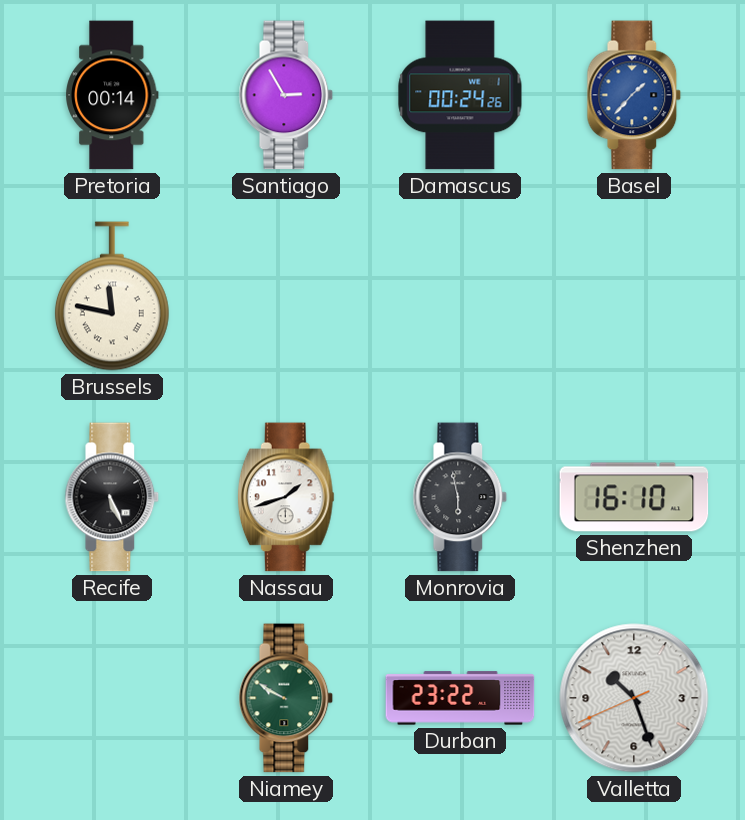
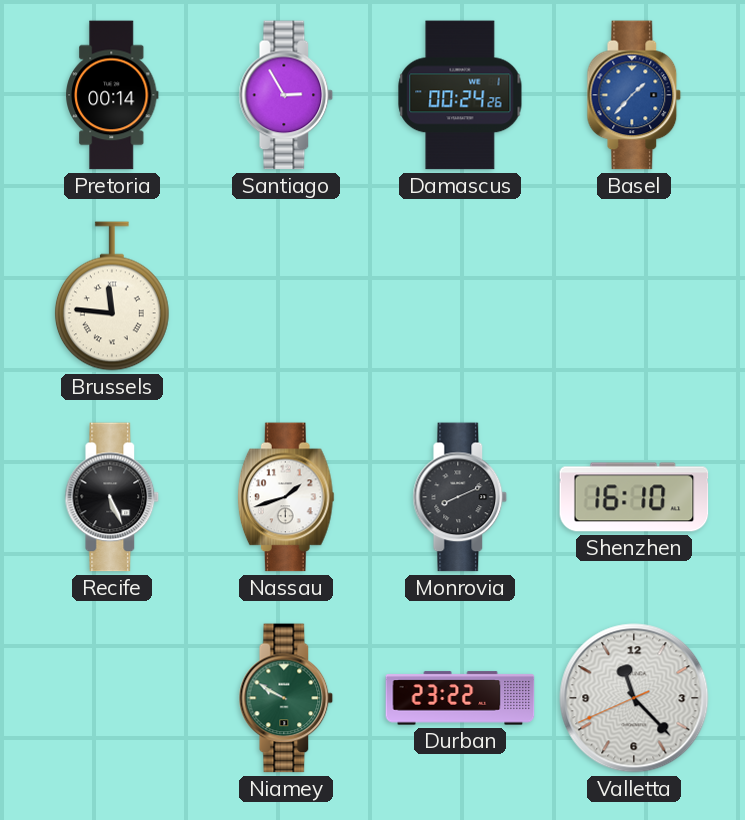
Brussels: 11:47 -> 11:46
Monrovia: 5:58 -> 8:11
Valletta: 10:26 -> 11:22
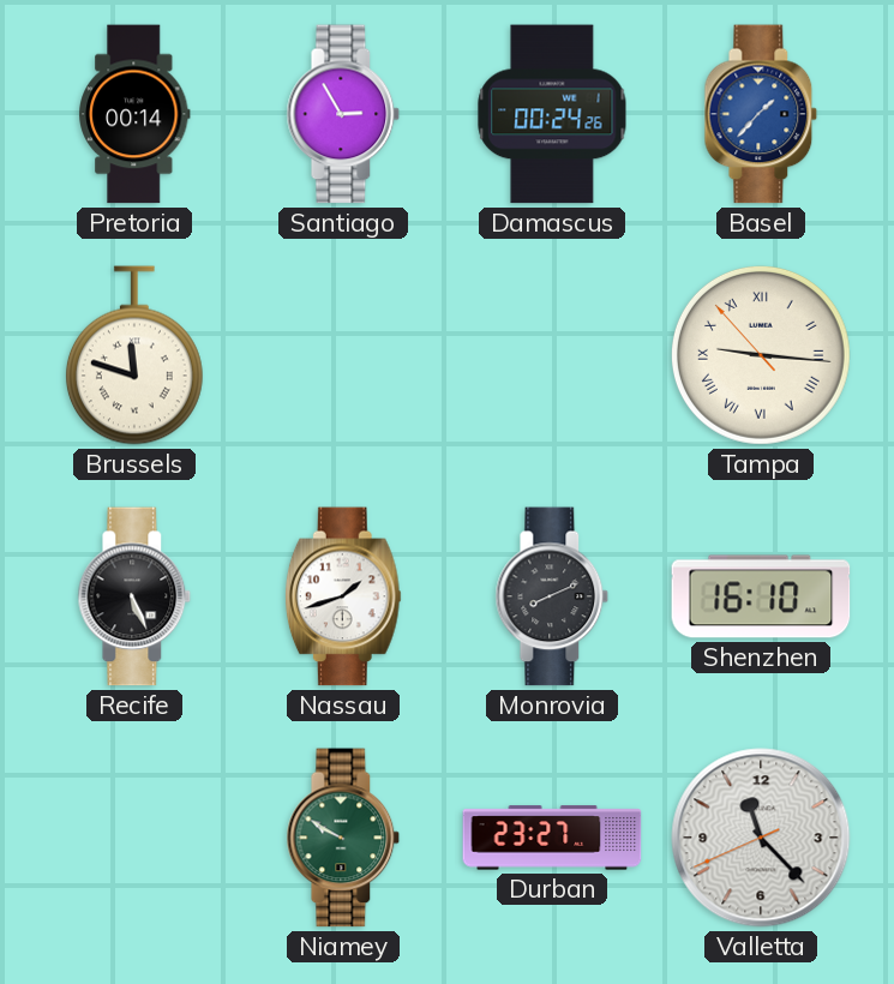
Brussels: 11:46 -> 11:48
Tampa: none -> 9:15
Durban: 23:22 -> 23:27
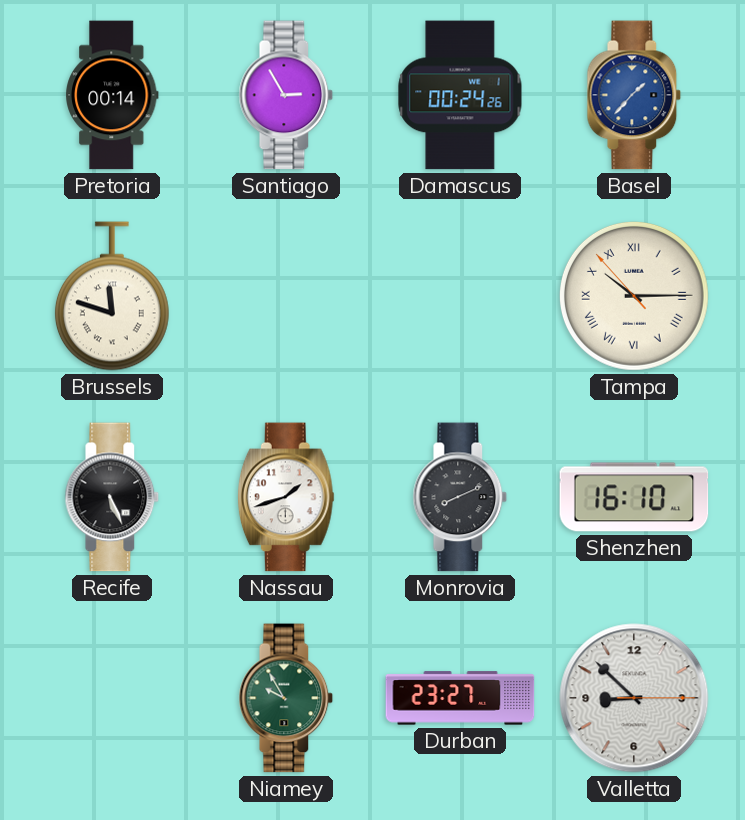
Tampa: 9:15 -> 10:14
Niamey: 9:50 -> 9:55
Valletta: 11:22 -> 8:52
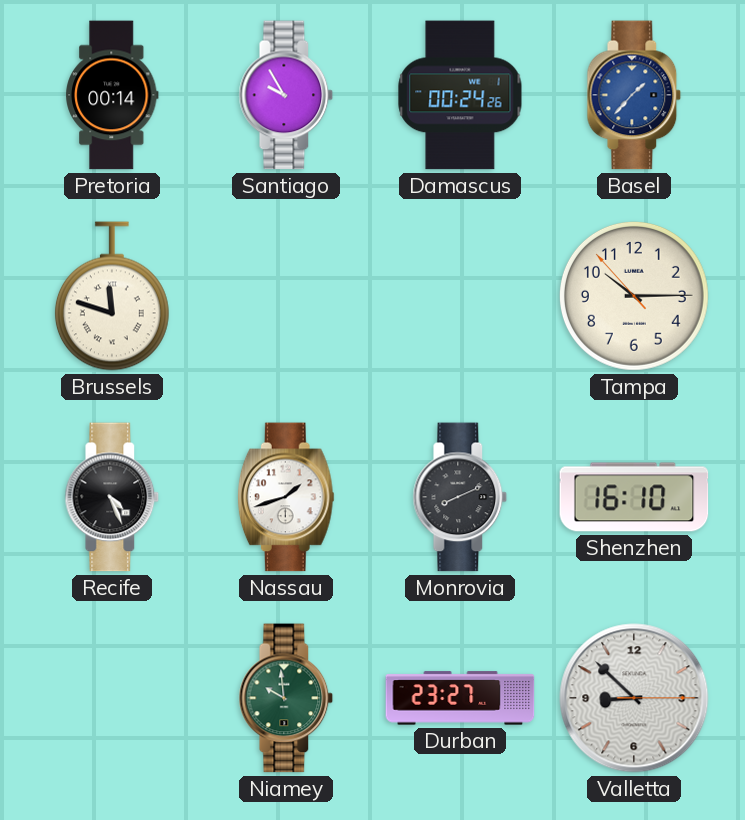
Santiago: 2:55 -> 9:55
Tampa numerals: Roman -> Arabic
Recife: 5:26 -> 4:26
Niamey: 9:55 -> 9:59
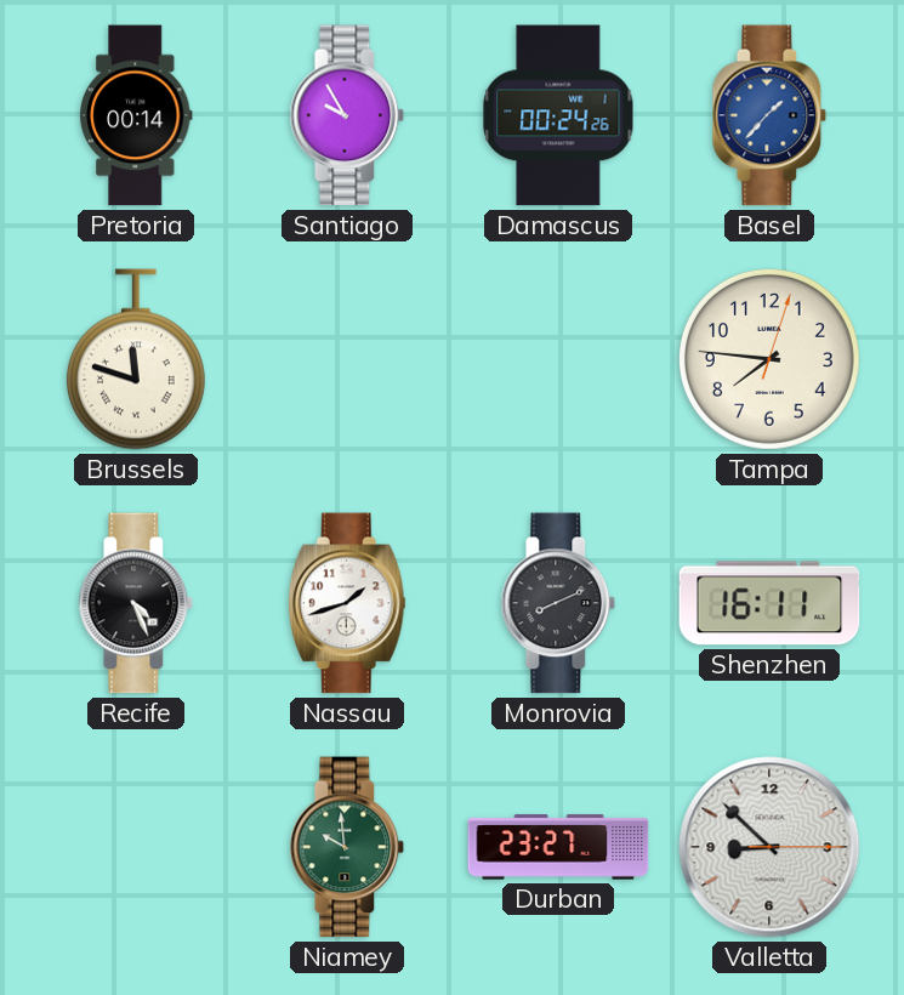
Tampa: 10:14 -> 7:46
Shenzhen: 16:10 -> 16:11
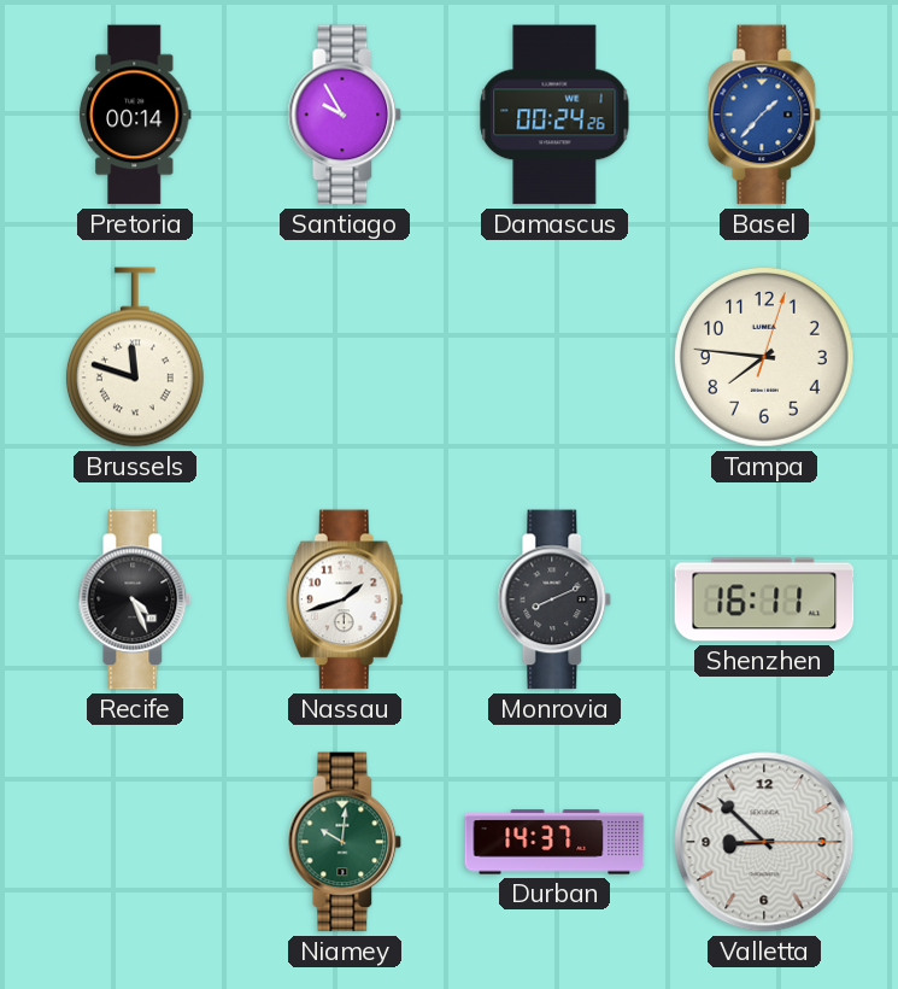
Niamey: 9:59 -> 10:01
Durban: 23:27 -> 14:37
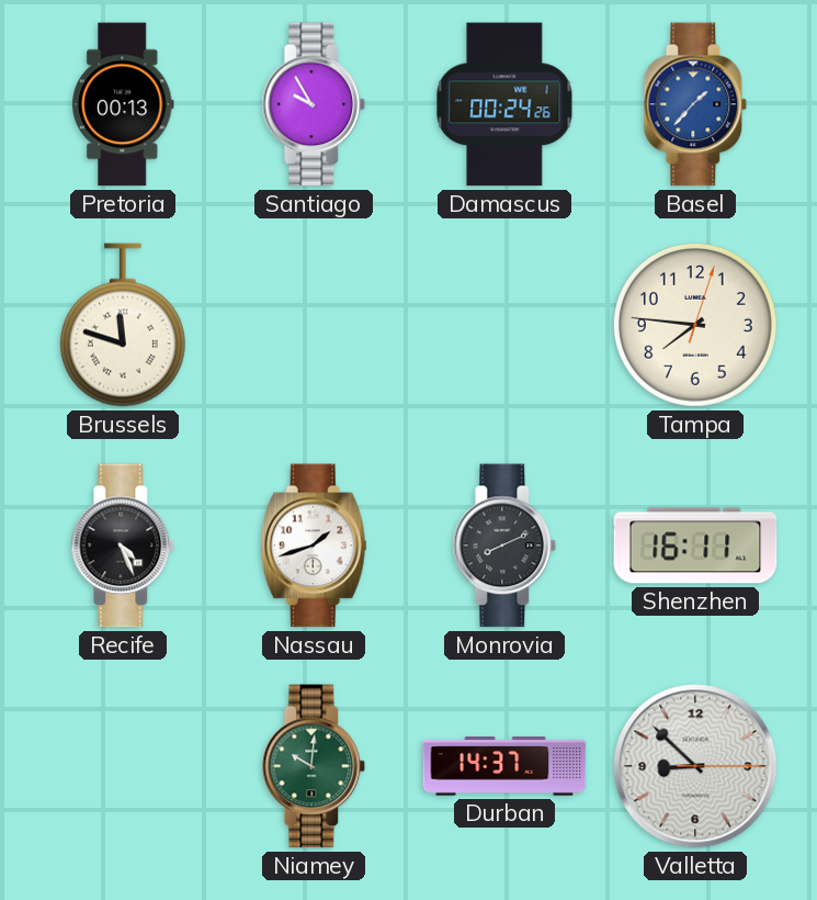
Pretoria: 00:14 -> 00:13
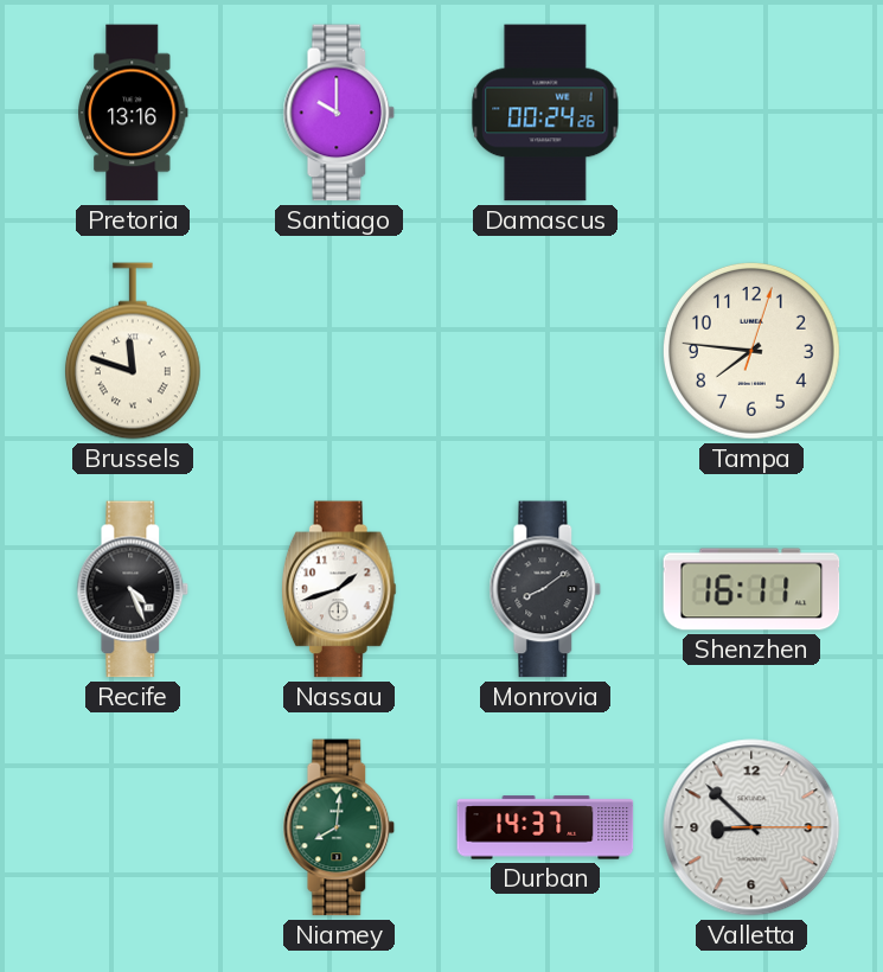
Pretoria: 00:13 -> 13:16
Santiago: 9:55 -> 10:00
Basel: 1:37 -> none
Monrovia: 8:11 -> 8:09
Niamey: 10:01 -> 8:01
